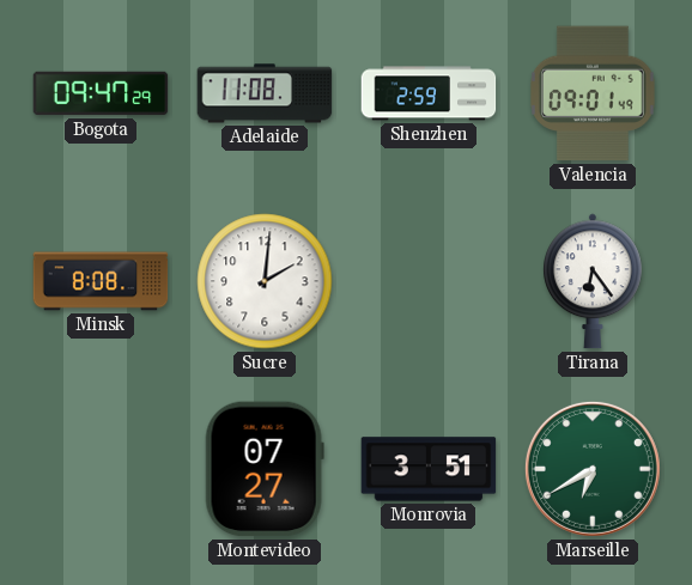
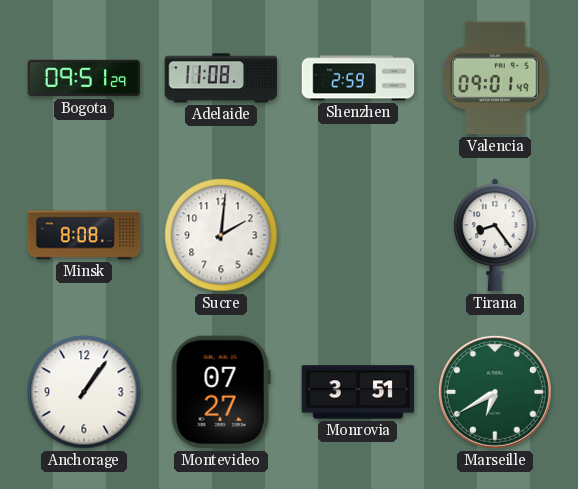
Bogota: 09:47 -> 09:51
Tirana: 6:24 -> 8:24
Anchorage: none -> 1:06
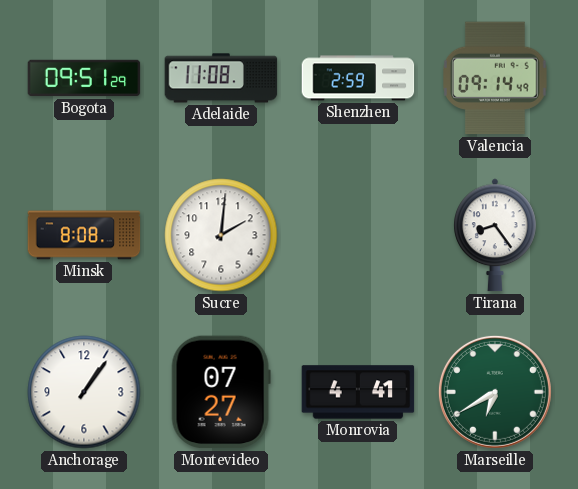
Valencia: 09:01 -> 09:14
Monrovia: 3:51 -> 4:41
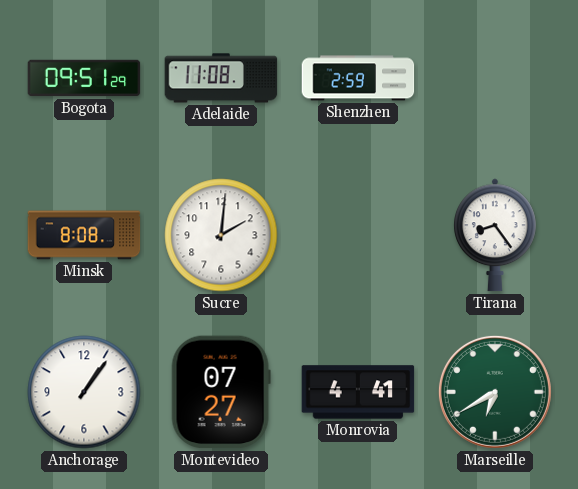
Valencia: 09:14 -> none
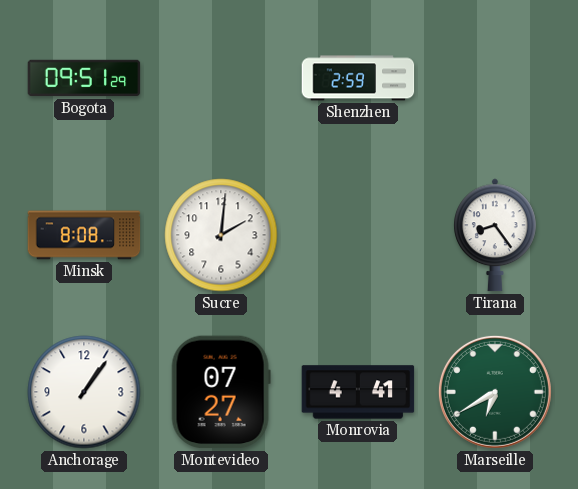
Adelaide: 11:08 -> none
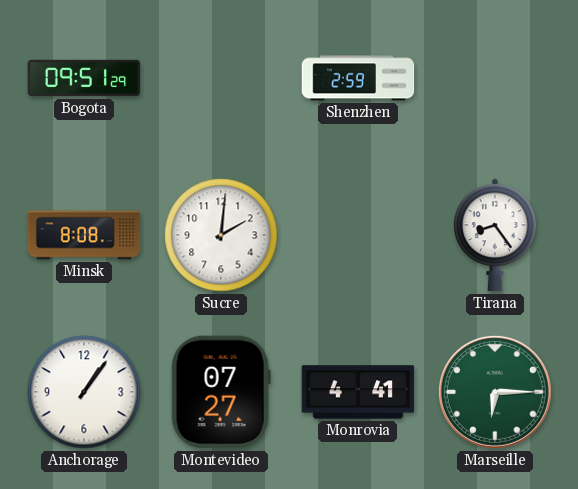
Marseille: 6:40 -> 6:15
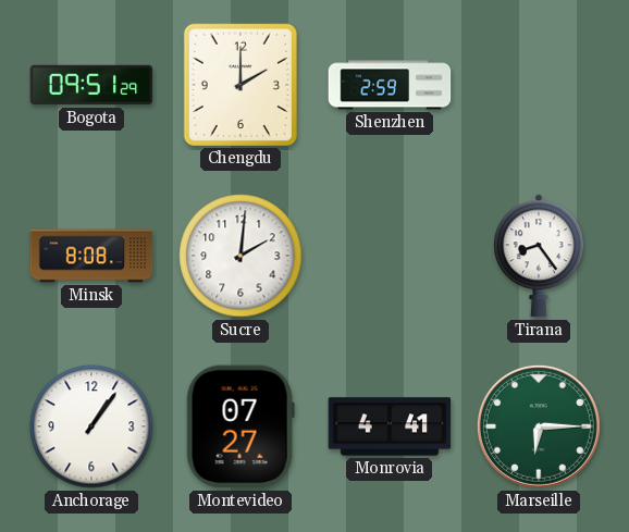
Chengdu: none -> 2:00
